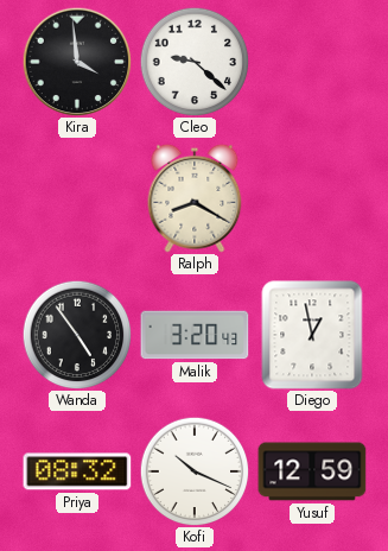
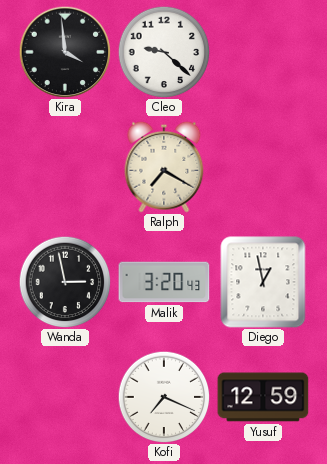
Ralph: 8:20 -> 7:20
Wanda: 4:54 -> 2:58
Priya: 08:32 -> none
Kofi: 10:19 -> 7:19
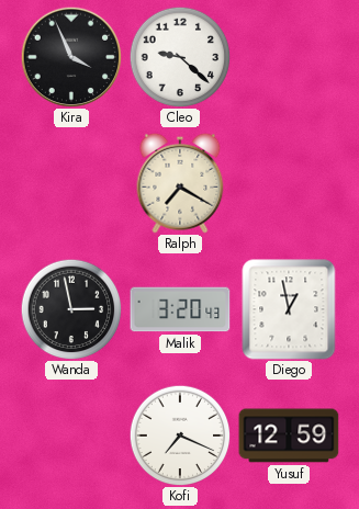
Kira: 3:59 -> 3:56
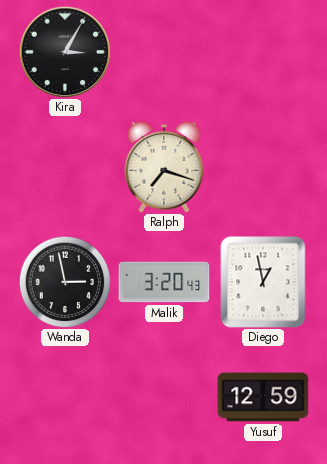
Kira: 3:56 -> 3:05
Cleo: 9:22 -> none
Ralph: 7:20 -> 7:18
Kofi: 7:19 -> none
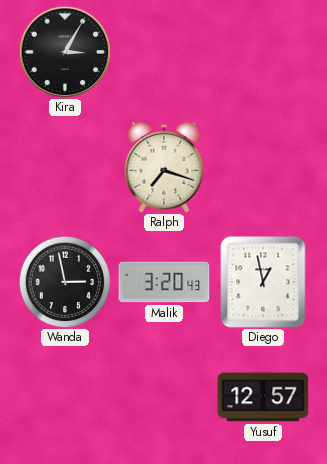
Yusuf: 12:59 -> 12:57
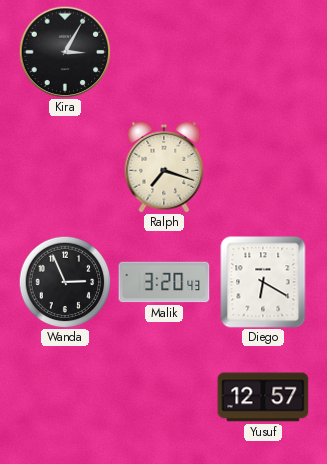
Wanda: 2:58 -> 2:56
Diego: 12:58 -> 6:20
